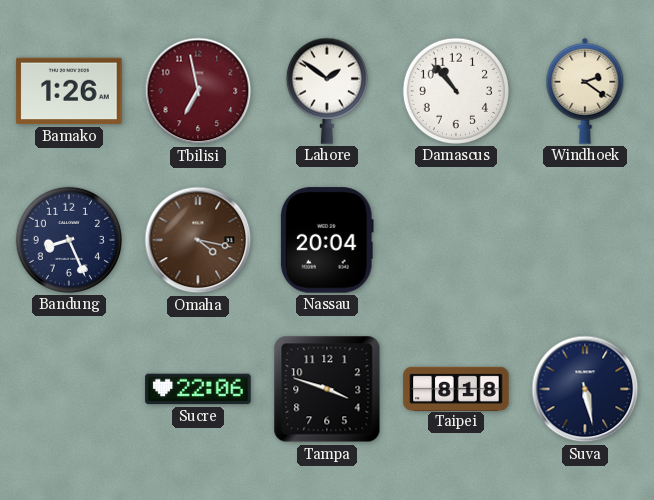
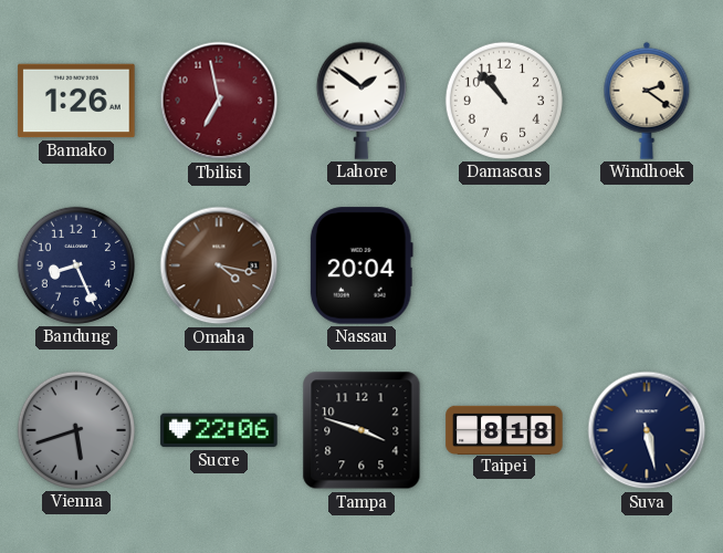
Vienna: none -> 5:42
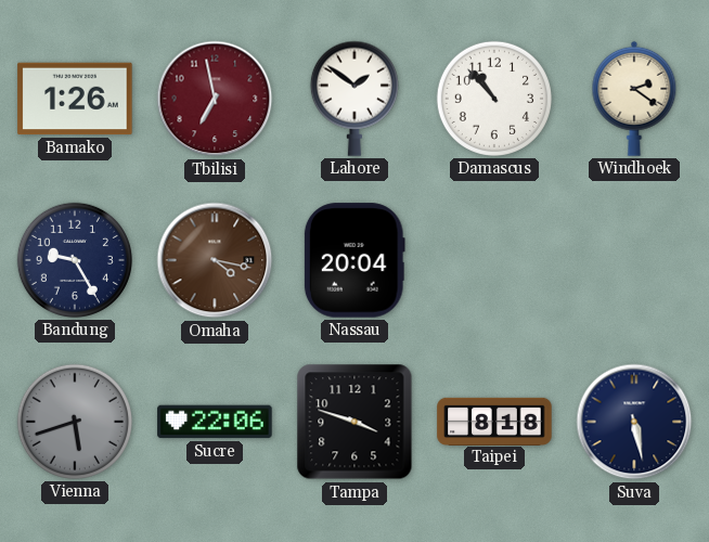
Bandung: 8:26 -> 9:25
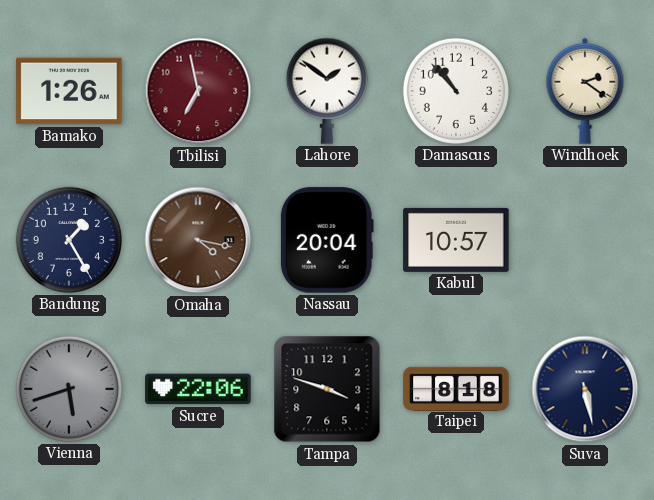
Bandung: 9:25 -> 1:25
Kabul: none -> 10:57
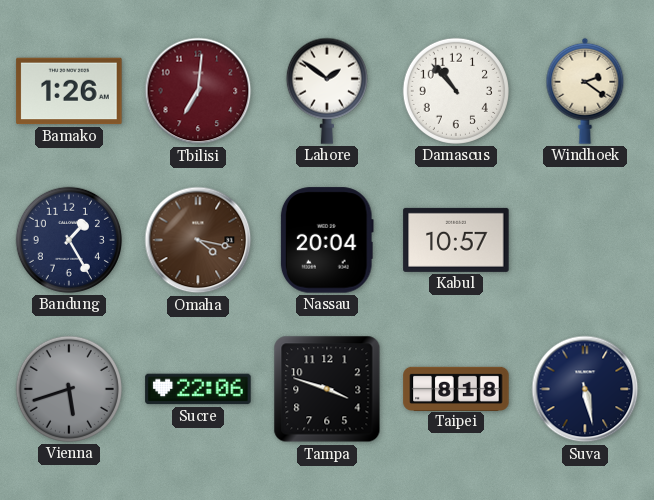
Tbilisi: 6:58 -> 7:01
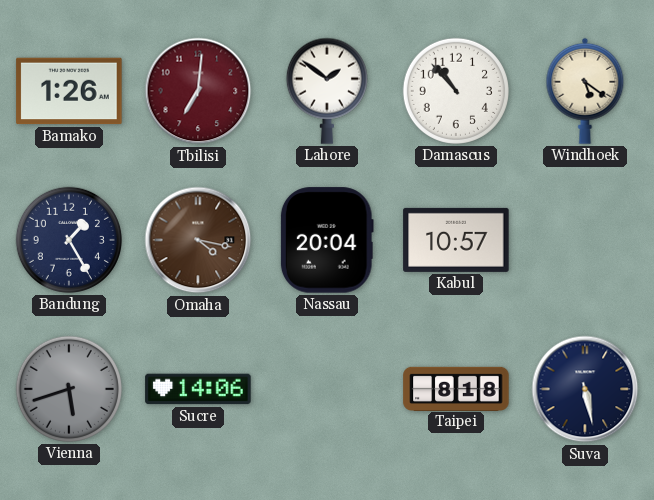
Windhoek: 2:21 -> 5:21
Sucre: 22:06 -> 14:06
Tampa: 3:48 -> none
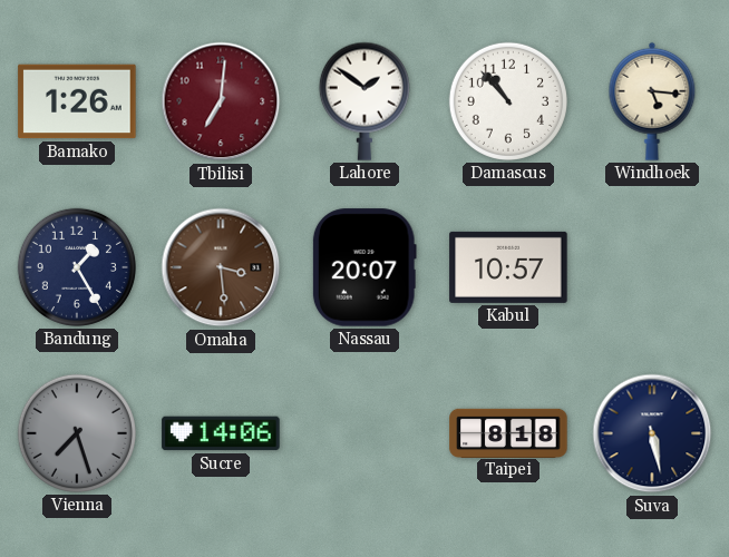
Windhoek: 5:21 -> 5:16
Omaha: 4:17 -> 3:29
Nassau: 20:04 -> 20:07
Vienna: 5:42 -> 7:27
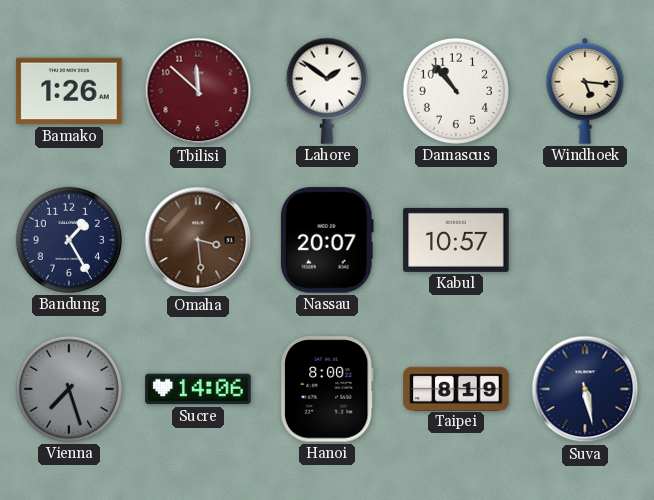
Tbilisi: 7:01 -> 11:52
Hanoi: none -> 8:00
Taipei: 8:18 -> 8:19
